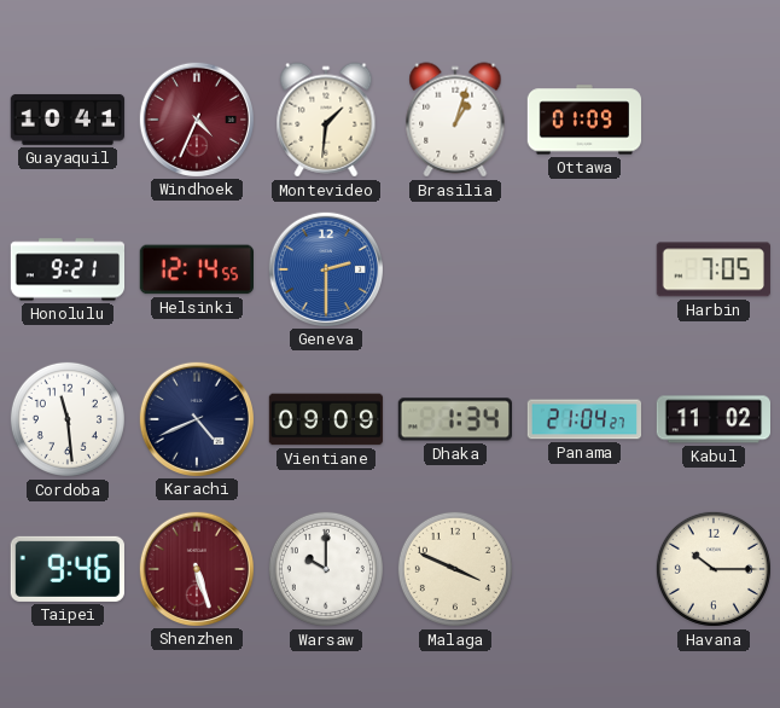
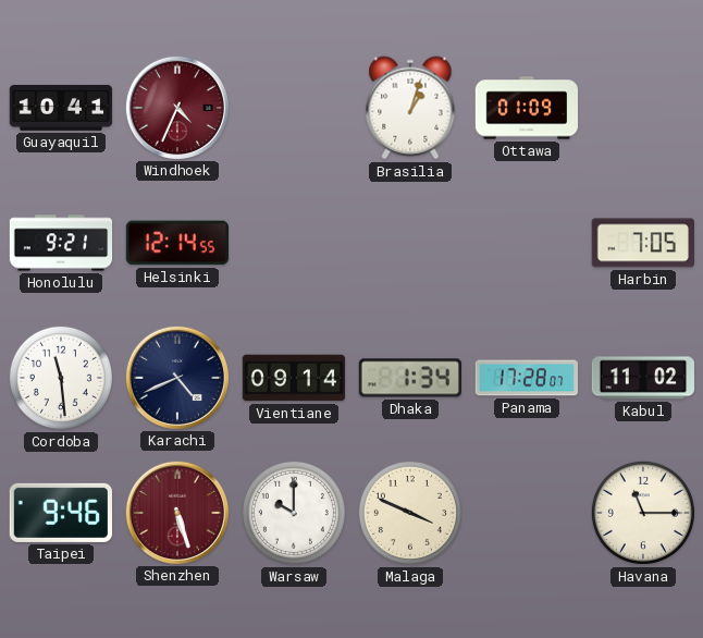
Montevideo: 1:31 -> none
Geneva: 2:30 -> none
Vientiane: 09:09 -> 09:14
Panama: 21:04 -> 17:28
Havana: 10:15 -> 11:15
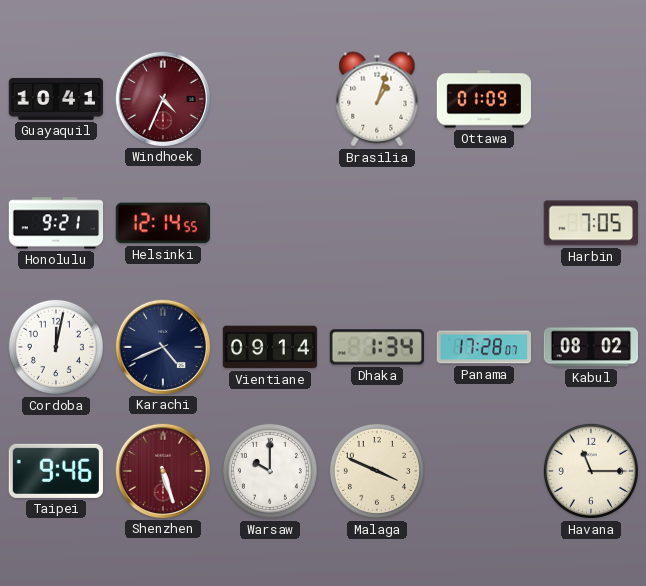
Cordoba: 11:29 -> 12:02
Kabul: 11:02 -> 08:02
